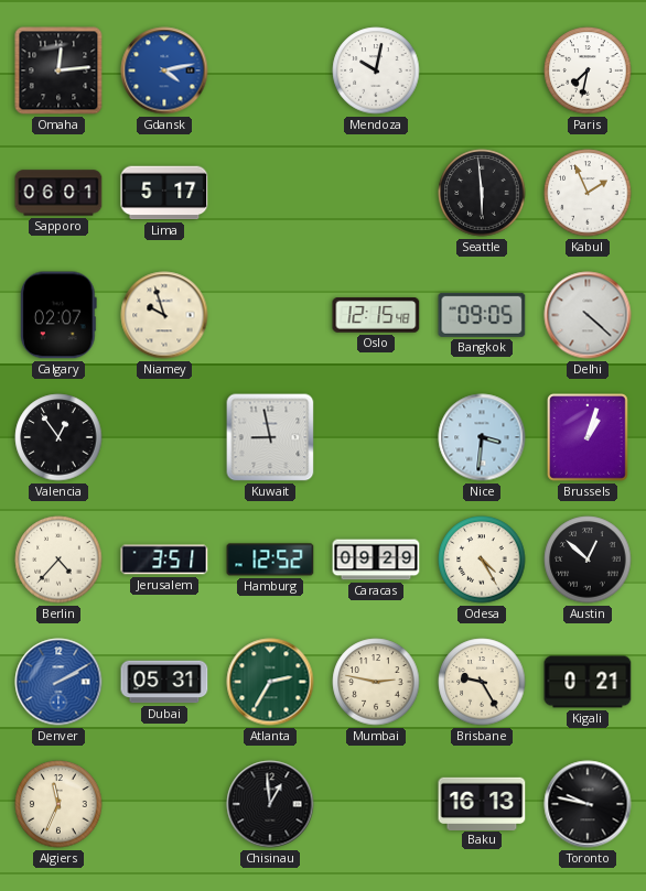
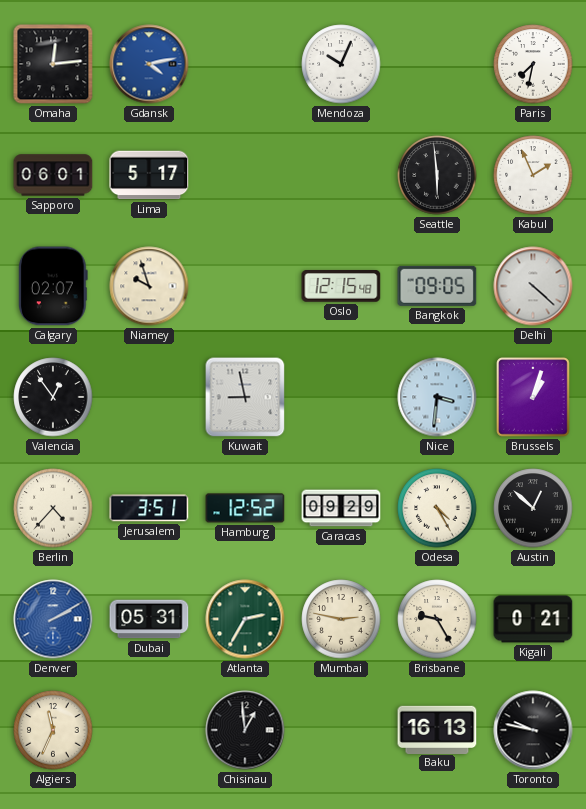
Mendoza: 10:02 -> 10:04
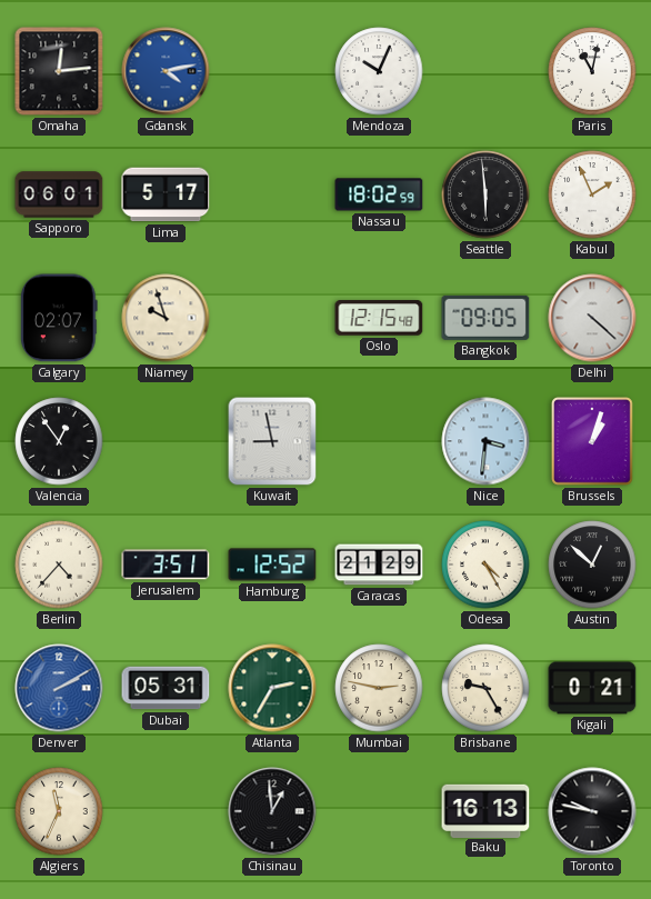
Paris: 7:32 -> 11:02
Nassau: none -> 18:02
Caracas: 09:29 -> 21:29
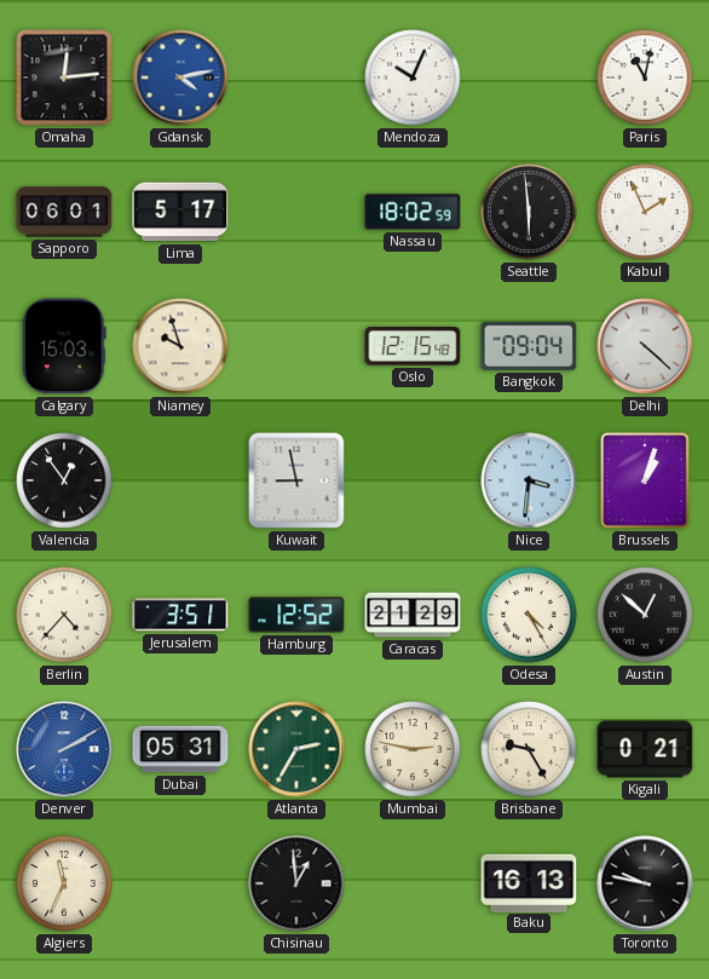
Calgary: 02:07 -> 15:03
Bangkok: 09:05 -> 09:04
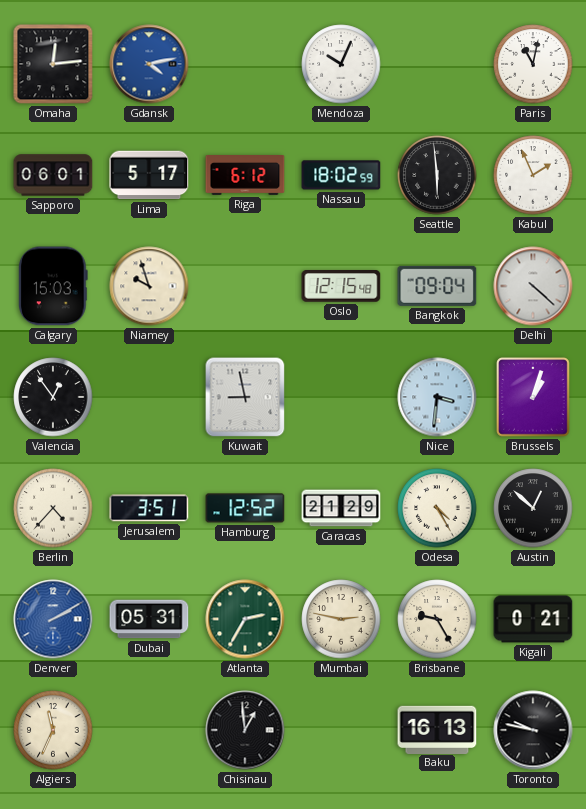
Riga: none -> 6:12
